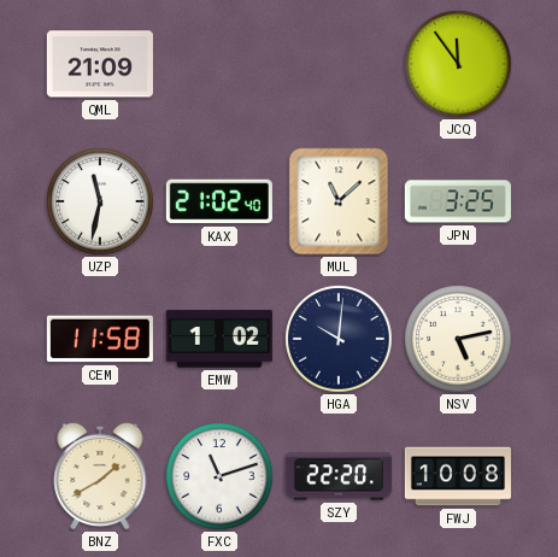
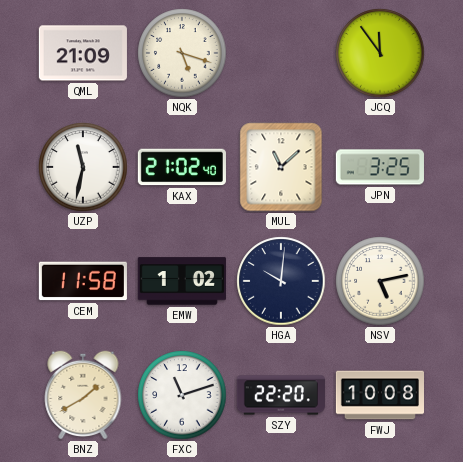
NQK: none -> 5:18
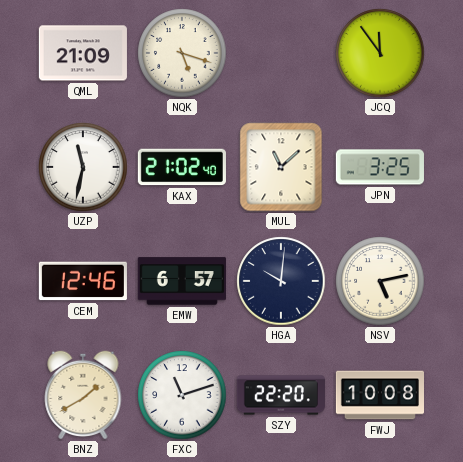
CEM: 11:58 -> 12:46
EMW: 1:02 -> 6:57
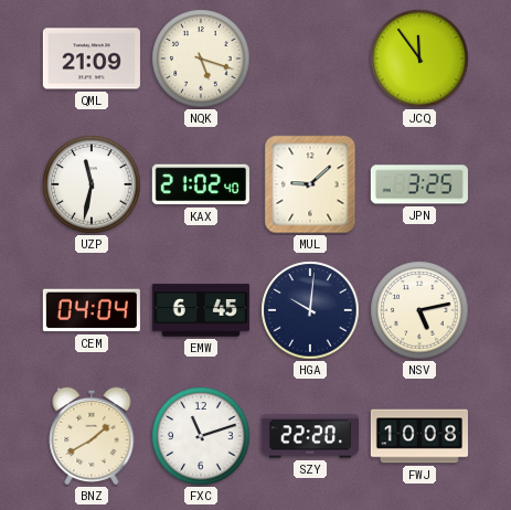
MUL: 11:08 -> 9:08
CEM: 12:46 -> 04:04
EMW: 6:57 -> 6:45
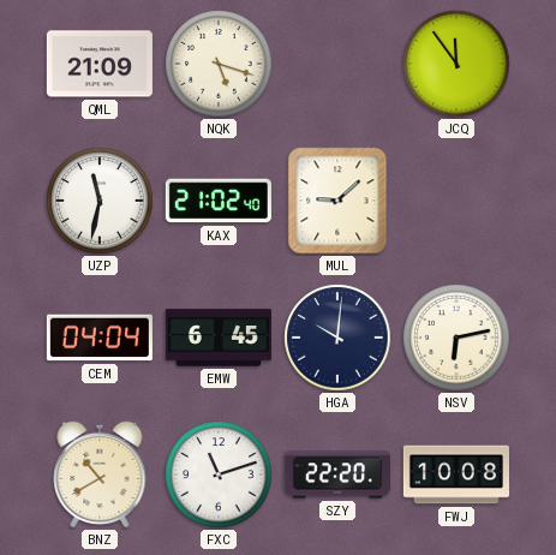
JPN: 3:25 -> none
NSV: 5:13 -> 6:13
BNZ: 1:40 -> 10:40
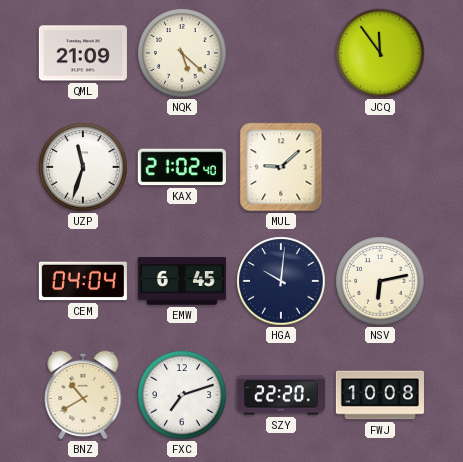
NQK: 5:18 -> 5:22
UZP: 11:32 -> 11:33
FXC: 11:12 -> 7:12
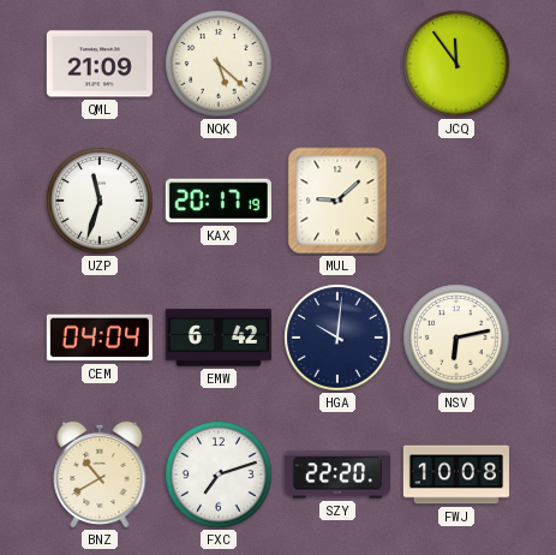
KAX: 21:02 -> 20:17
EMW: 6:45 -> 6:42
